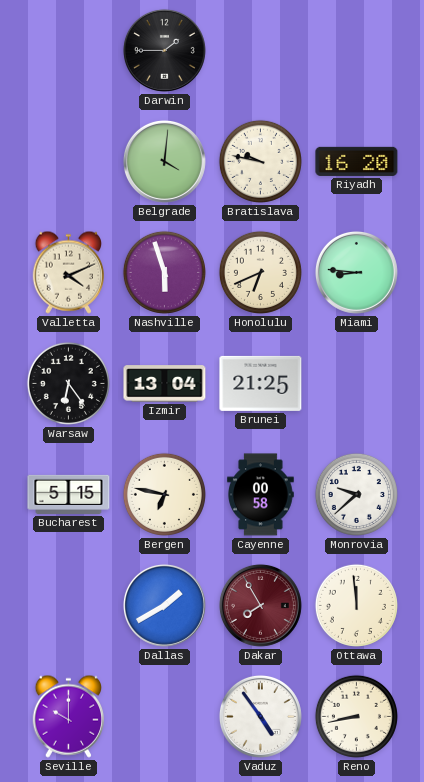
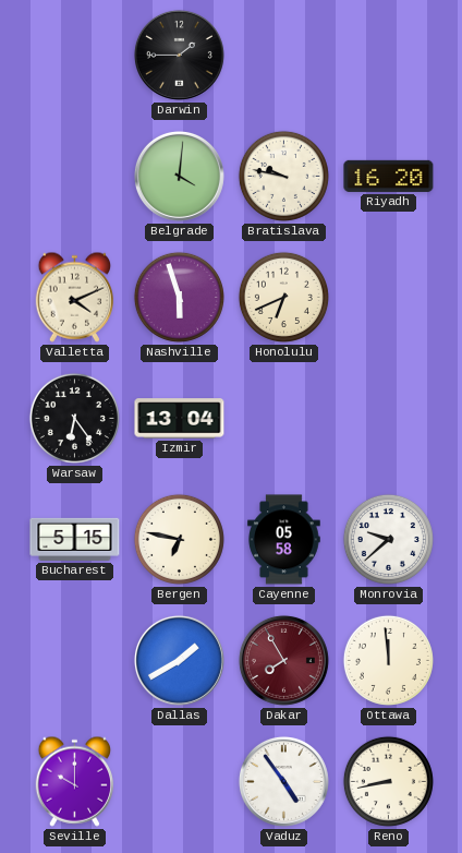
Miami: 8:46 -> none
Brunei: 21:25 -> none
Cayenne: 00:58 -> 05:58
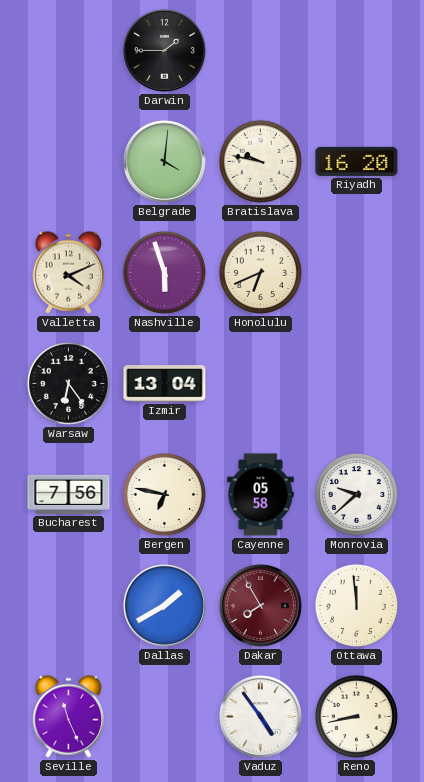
Bucharest: 5:15 -> 7:56
Seville: 10:00 -> 11:26
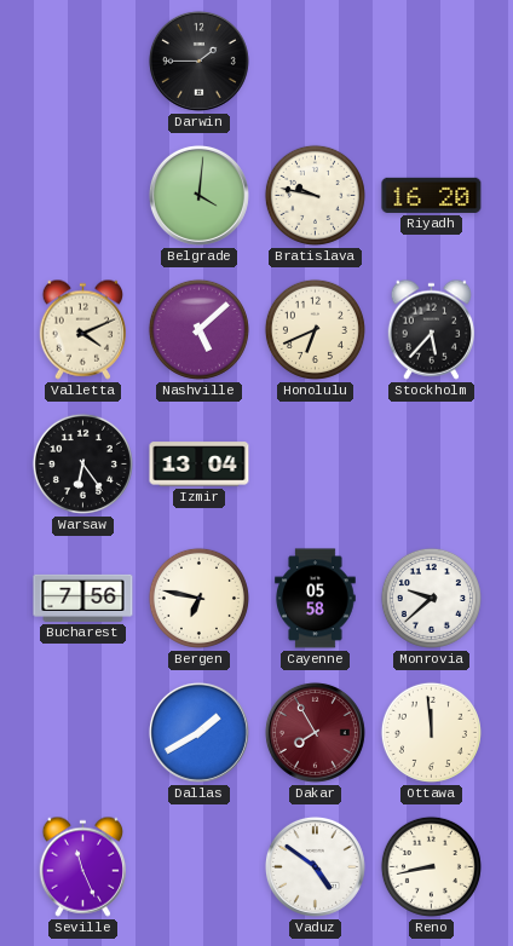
Nashville: 5:57 -> 5:08
Stockholm: none -> 5:37
Vaduz: 4:54 -> 4:51
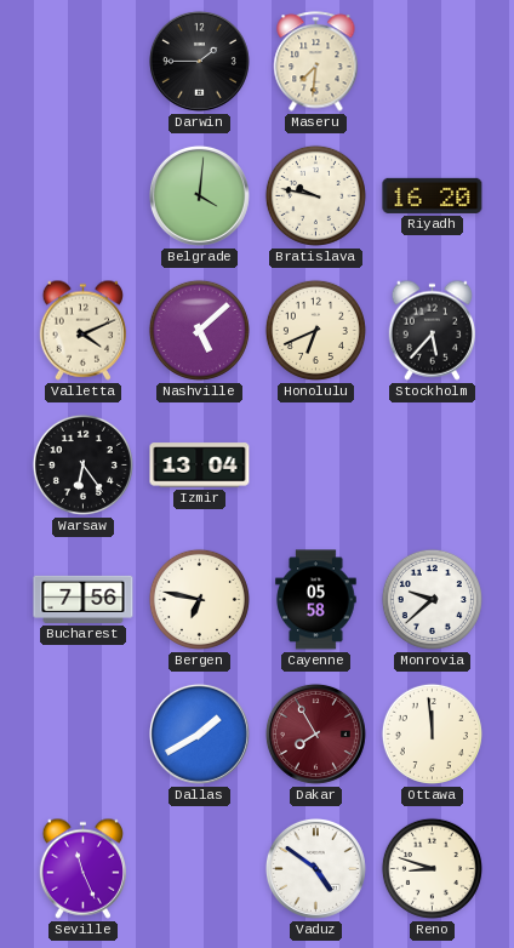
Maseru: none -> 7:31
Reno: 8:43 -> 8:48
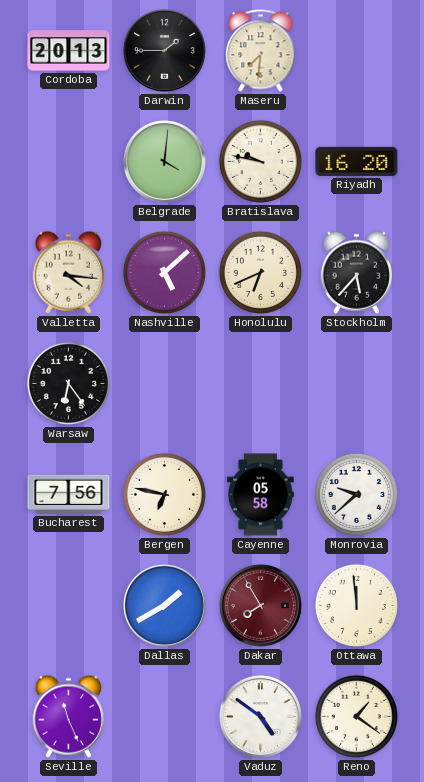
Cordoba: none -> 20:13
Valletta: 4:11 -> 4:16
Izmir: 13:04 -> none
Reno: 8:48 -> 1:21
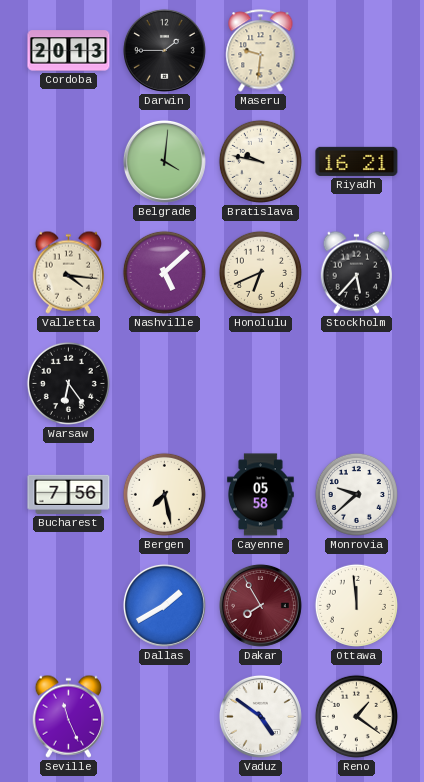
Maseru: 7:31 -> 9:31
Riyadh: 16:20 -> 16:21
Bergen: 6:47 -> 7:28
